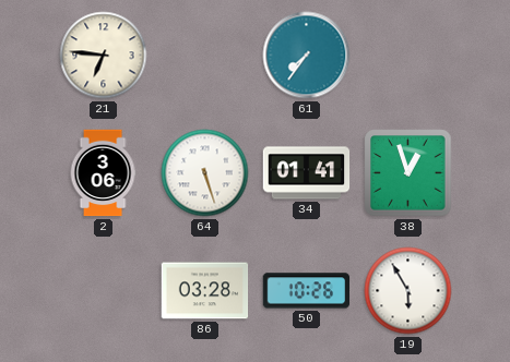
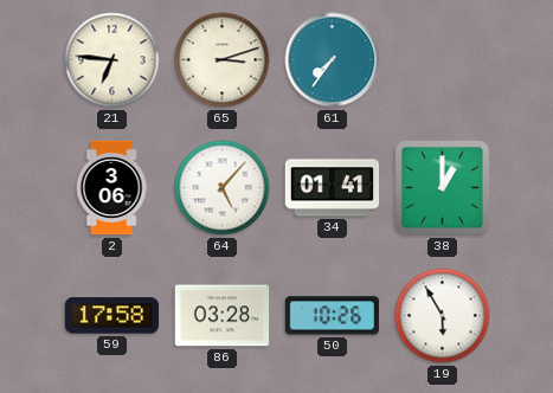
65: none -> 3:12
64: 5:27 -> 5:07
38: 12:57 -> 1:00
59: none -> 17:58
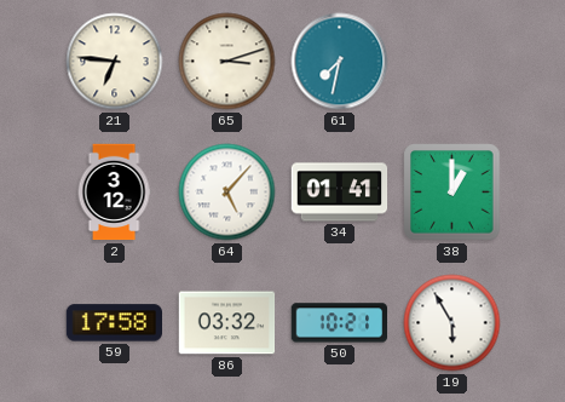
61: 7:36 -> 7:32
2: 3:06 -> 3:12
86: 03:28 -> 03:32
50: 10:26 -> 10:21
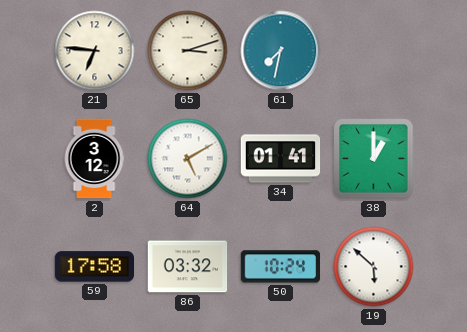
64: 5:07 -> 5:10
50: 10:21 -> 10:24
19: 5:55 -> 5:52
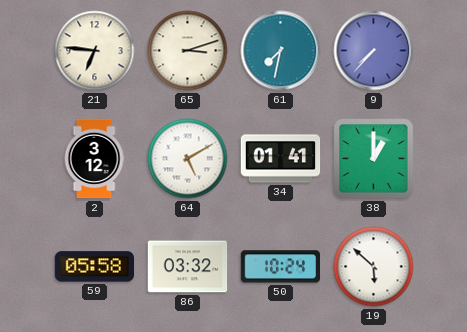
9: none -> 7:37
59: 17:58 -> 05:58
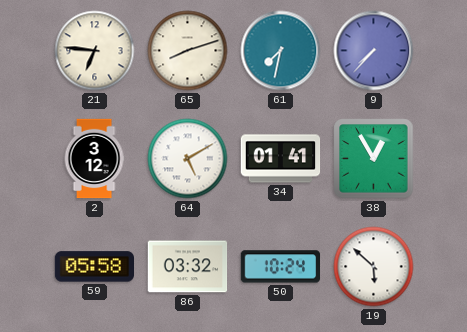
65: 3:12 -> 8:12
38: 1:00 -> 12:55
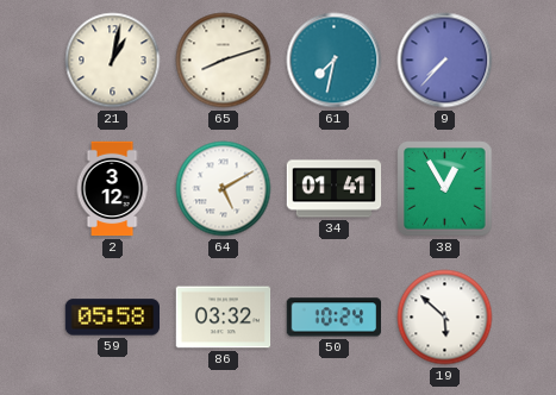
21: 6:46 -> 1:02
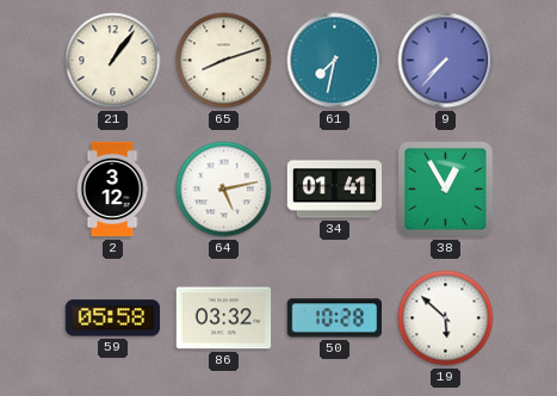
21: 1:02 -> 1:06
64: 5:10 -> 5:13
50: 10:24 -> 10:28
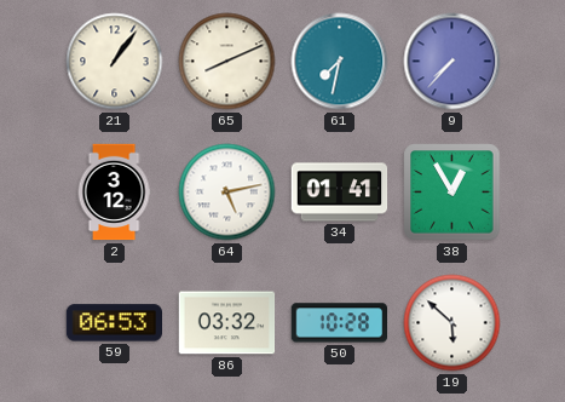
65: 8:12 -> 8:11
59: 05:58 -> 06:53
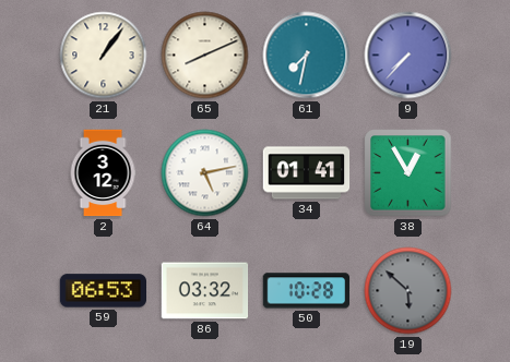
19 dial: white -> grey
